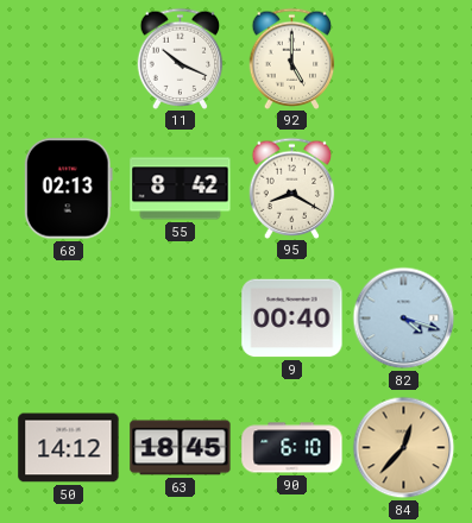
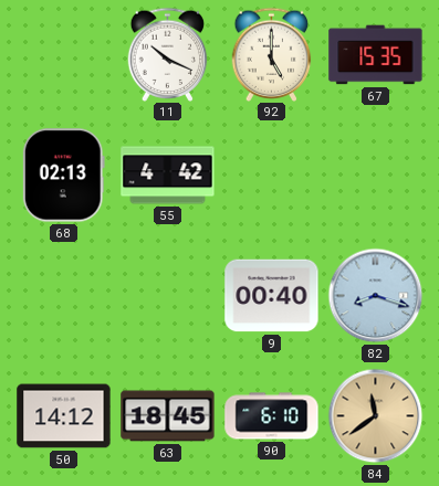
67: none -> 15:35
55: 8:42 -> 4:42
95: 8:20 -> none
82: 4:18 -> 8:18
84: 12:37 -> 11:39
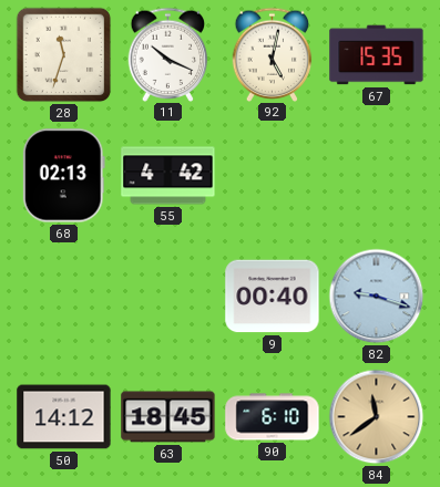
28: none -> 11:33
92: 5:00 -> 5:02
82: 8:18 -> 9:18
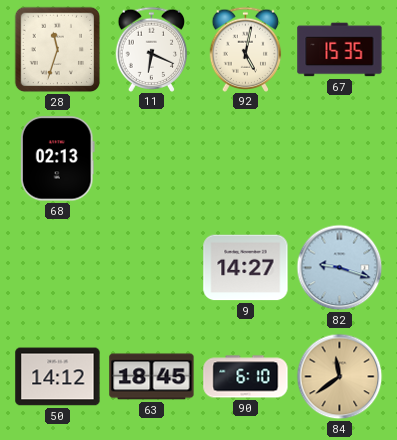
11: 10:19 -> 6:19
55: 4:42 -> none
9: 00:40 -> 14:27
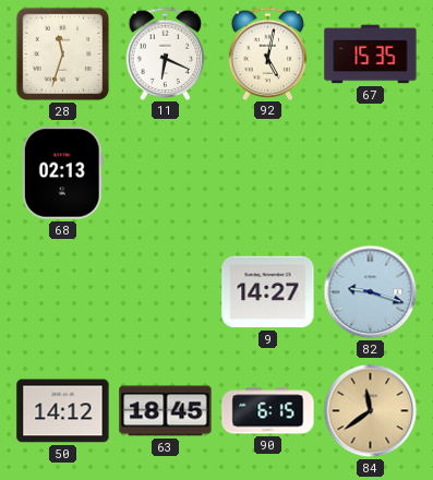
90: 6:10 -> 6:15
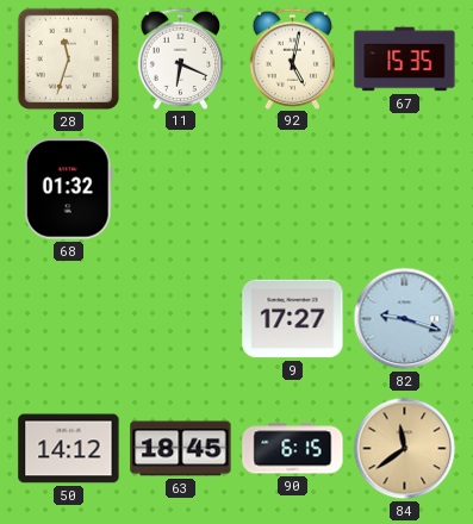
68: 02:13 -> 01:32
9: 14:27 -> 17:27
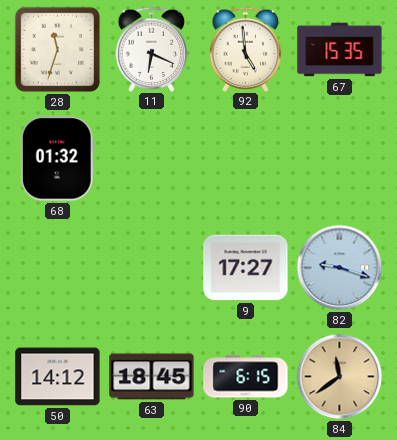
92: 5:02 -> 4:59
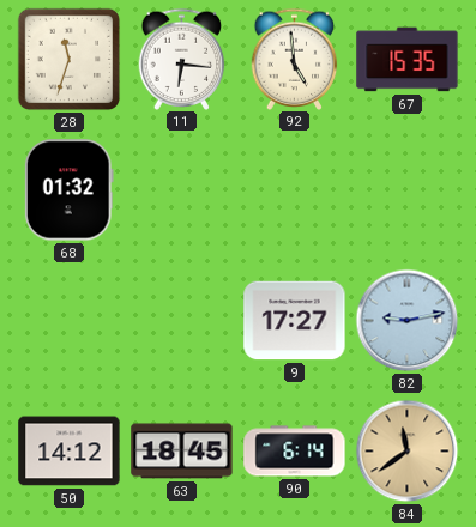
11: 6:19 -> 6:16
82: 9:18 -> 9:13
90: 6:15 -> 6:14
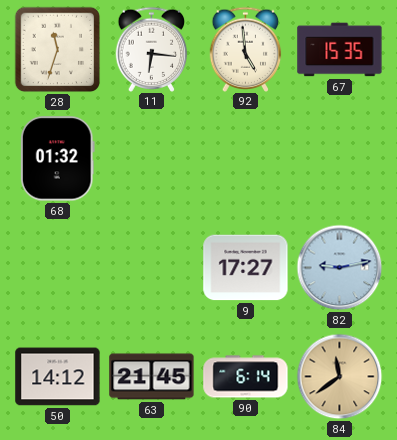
63: 18:45 -> 21:45
